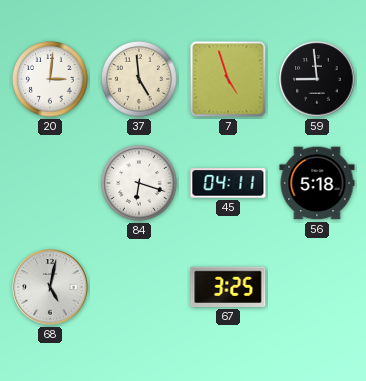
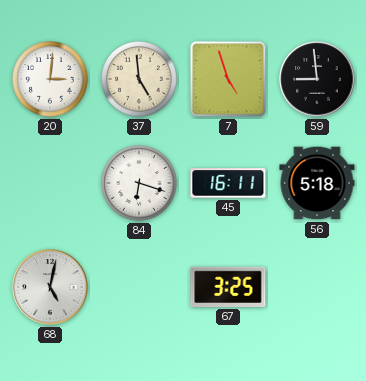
45: 04:11 -> 16:11
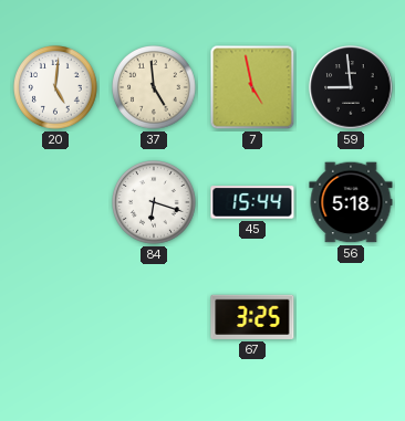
20: 3:01 -> 5:01
7: 4:57 -> 4:58
45: 16:11 -> 15:44
68: 5:02 -> none
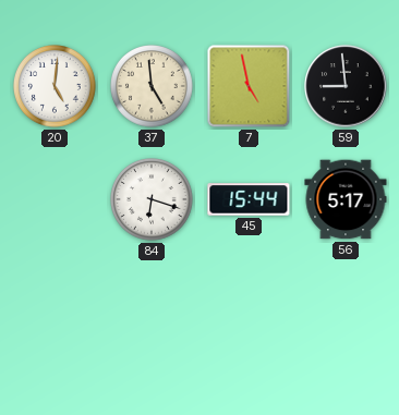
56: 5:18 -> 5:17
67: 3:25 -> none
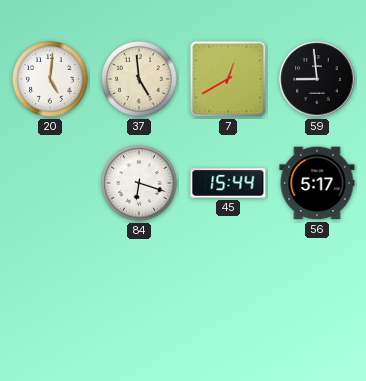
7: 4:58 -> 12:40
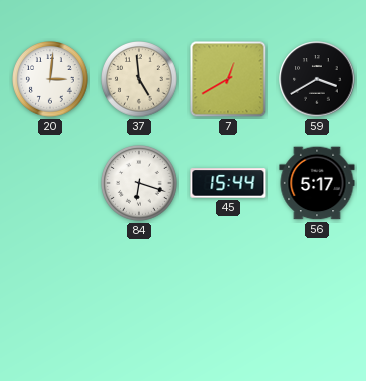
20: 5:01 -> 3:01
59: 8:59 -> 3:40
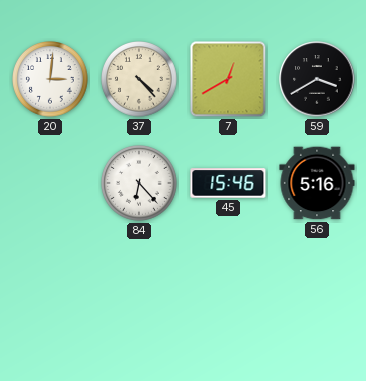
37: 4:59 -> 4:23
84: 6:18 -> 6:23
45: 15:44 -> 15:46
56: 5:17 -> 5:16
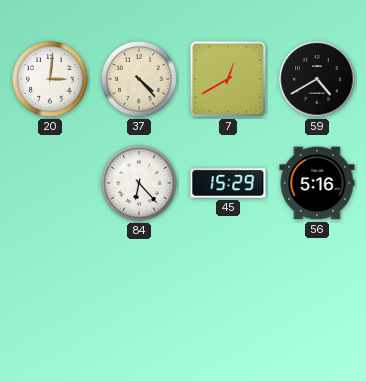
59: 3:40 -> 4:40
45: 15:46 -> 15:29
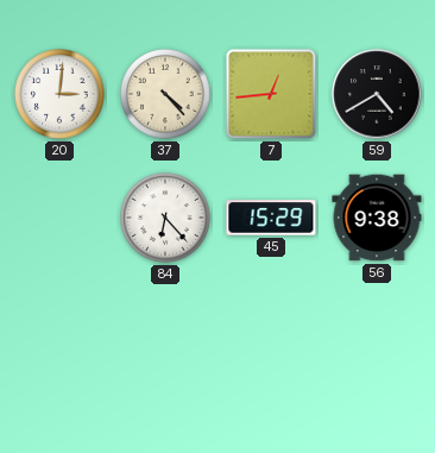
7: 12:40 -> 12:44
56: 5:16 -> 9:38
